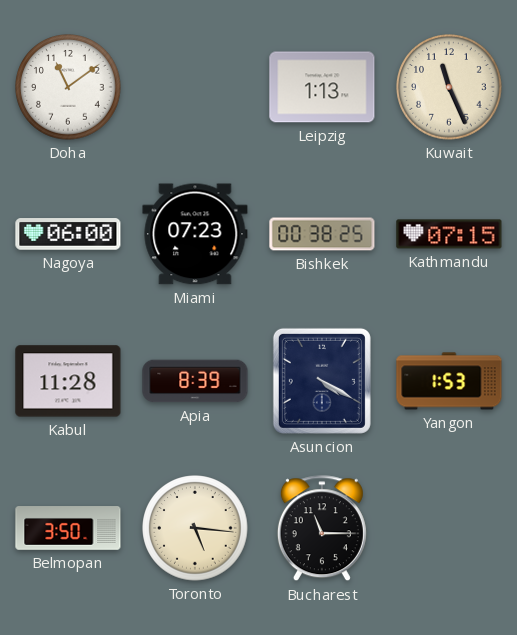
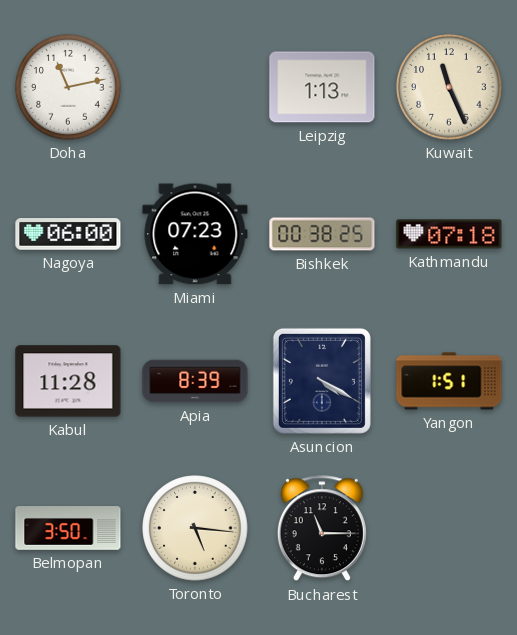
Doha: 11:09 -> 11:13
Kathmandu: 07:15 -> 07:18
Yangon: 1:53 -> 1:51
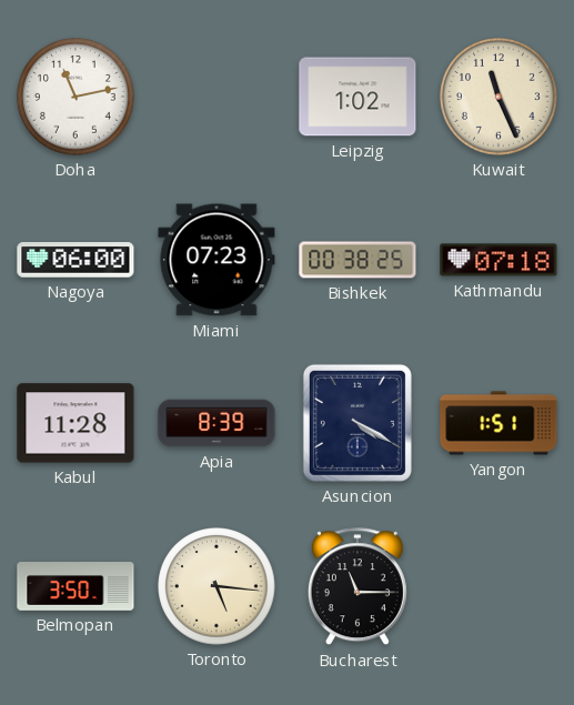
Leipzig: 1:13 -> 1:02
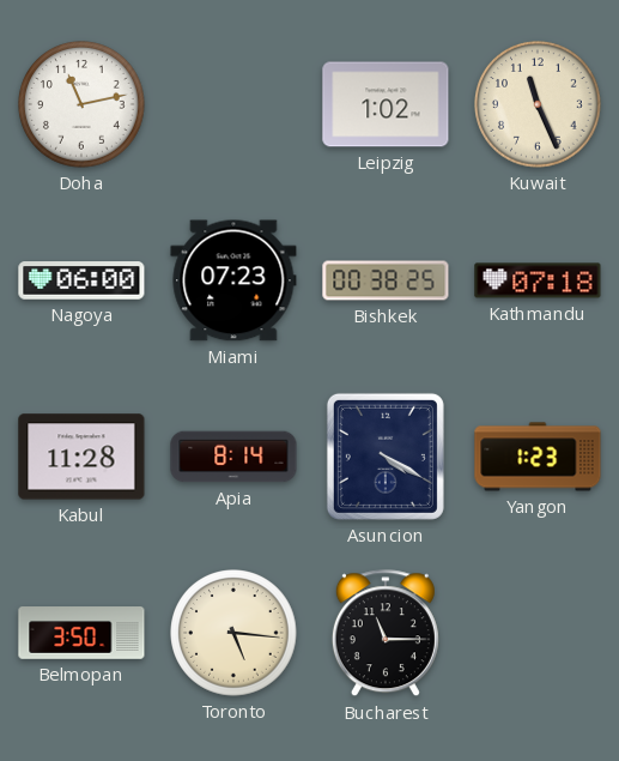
Apia: 8:39 -> 8:14
Yangon: 1:51 -> 1:23
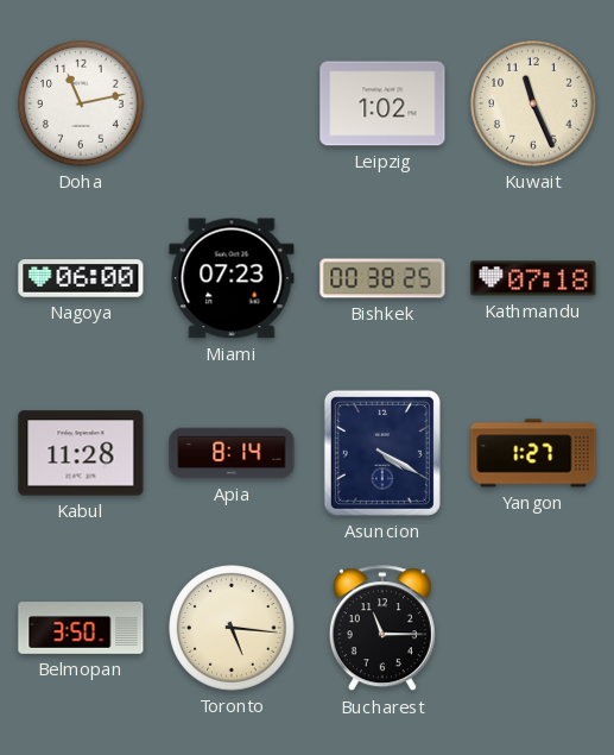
Yangon: 1:23 -> 1:27
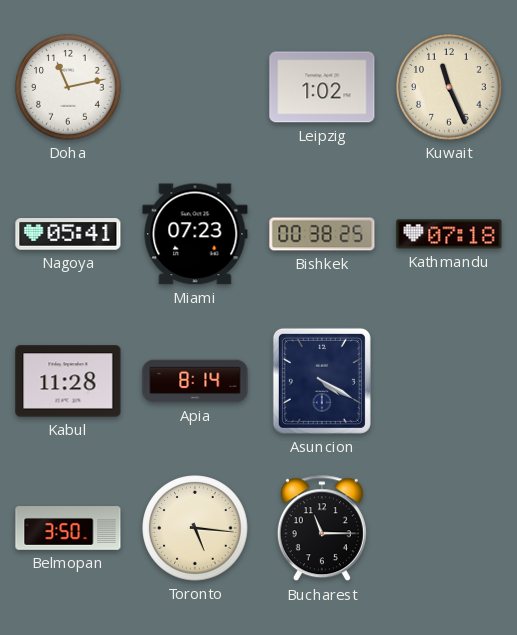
Nagoya: 06:00 -> 05:41
Yangon: 1:27 -> none
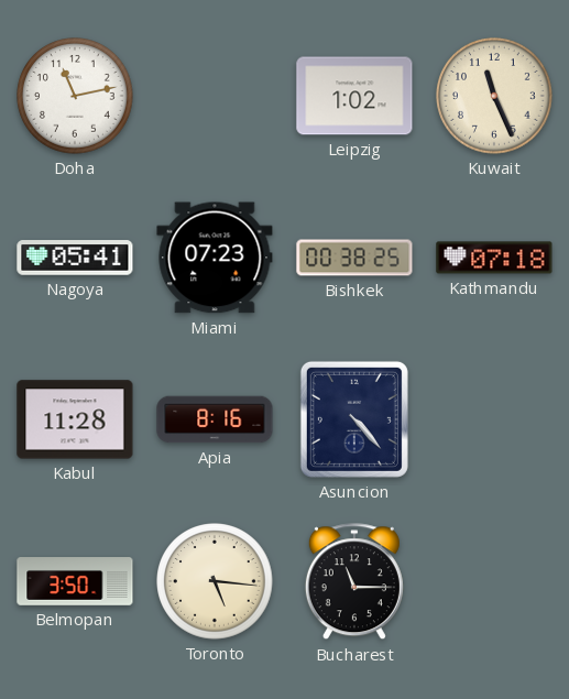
Apia: 8:14 -> 8:16
Asuncion: 4:20 -> 4:23
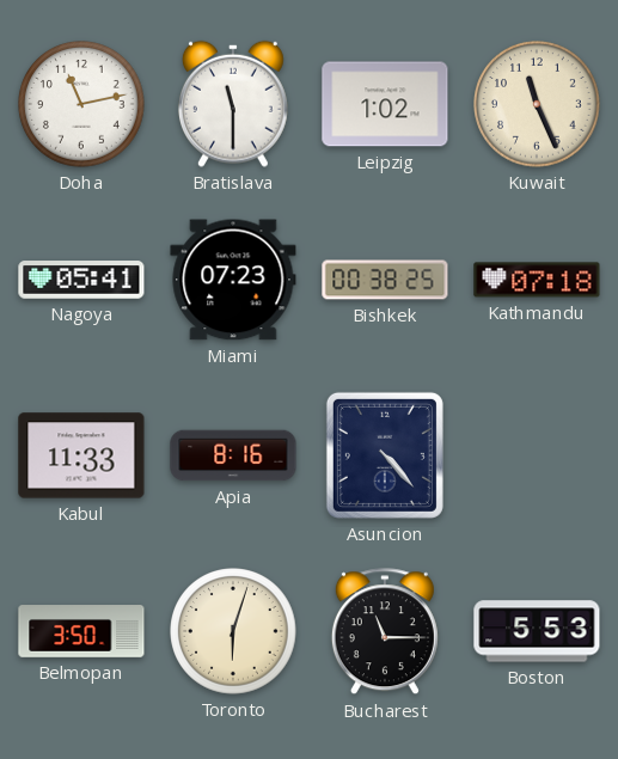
Bratislava: none -> 11:30
Kabul: 11:28 -> 11:33
Toronto: 5:16 -> 6:03
Boston: none -> 5:53
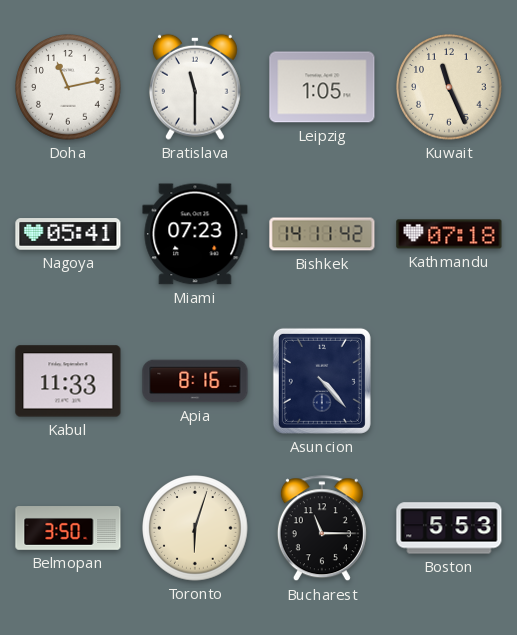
Leipzig: 1:02 -> 1:05
Bishkek: 00:38 -> 14:11
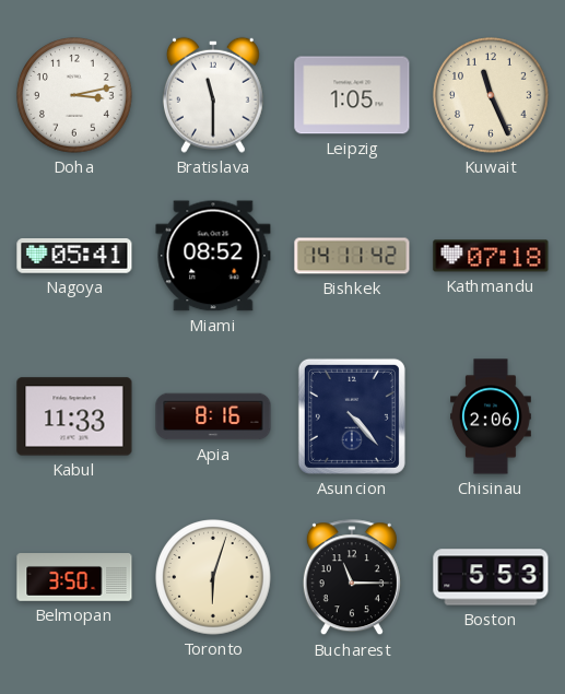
Doha: 11:13 -> 3:13
Miami: 07:23 -> 08:52
Chisinau: none -> 2:06
